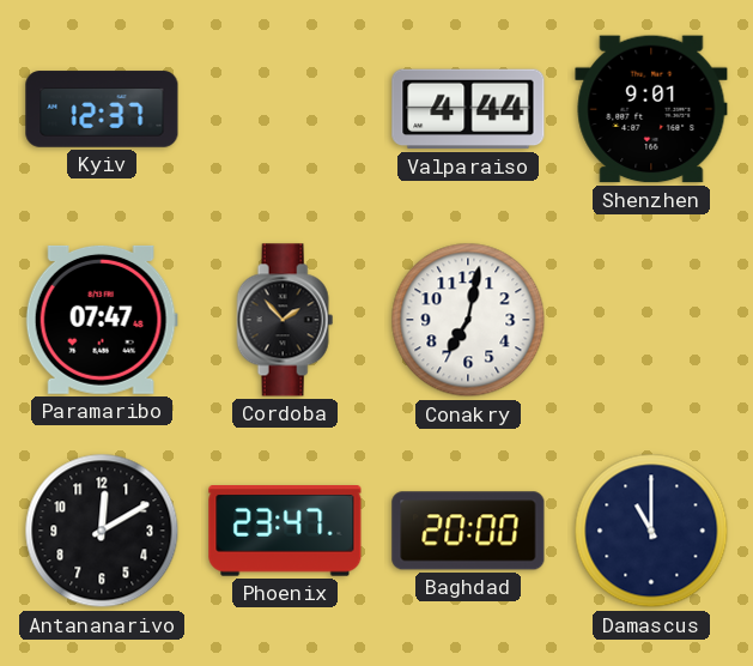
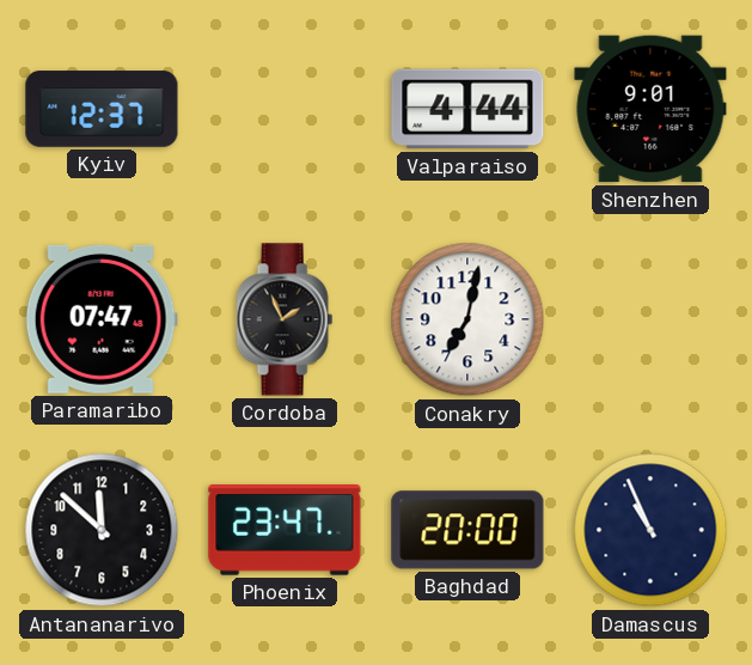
Cordoba: 1:53 -> 1:56
Antananarivo: 12:10 -> 11:52
Damascus: 11:00 -> 10:56
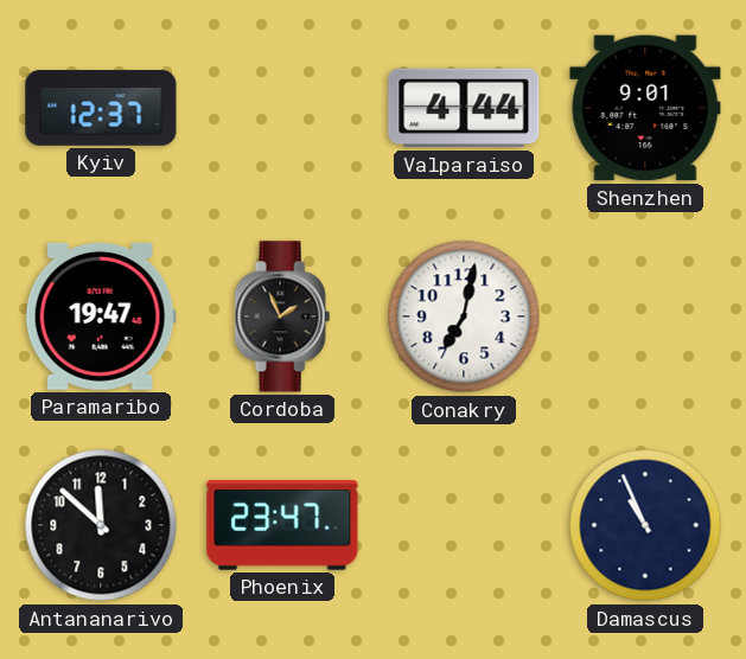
Paramaribo: 07:47 -> 19:47
Baghdad: 20:00 -> none
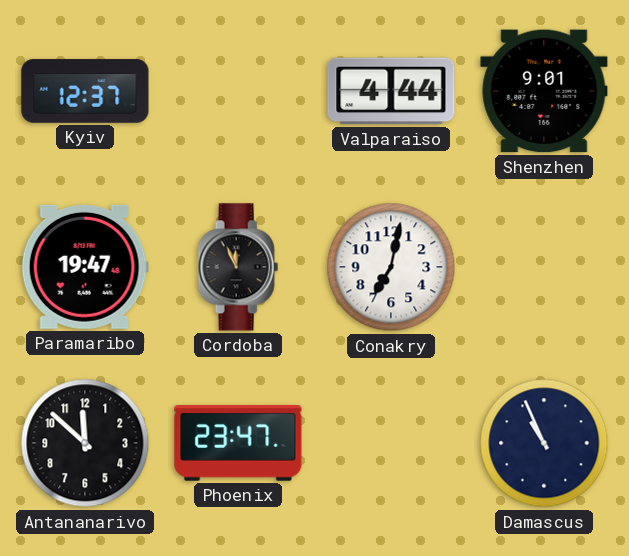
Cordoba: 1:56 -> 11:56
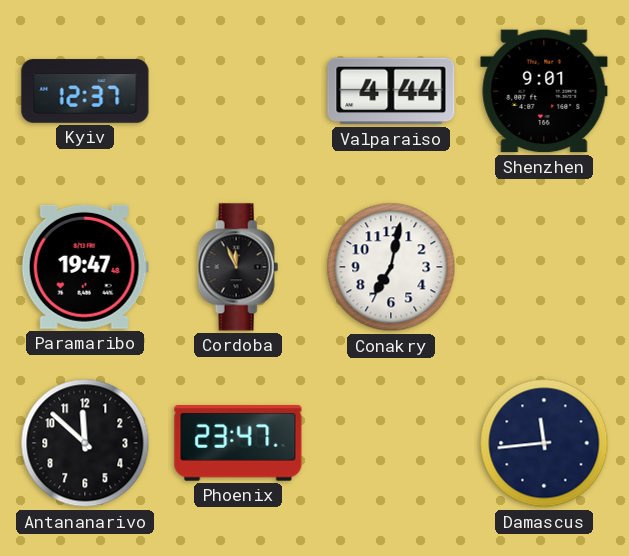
Damascus: 10:56 -> 11:44
